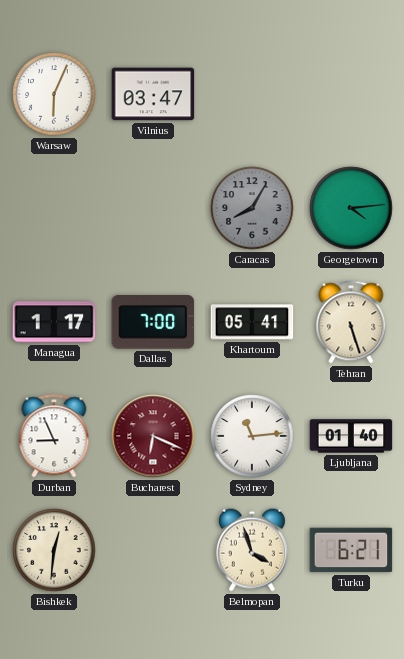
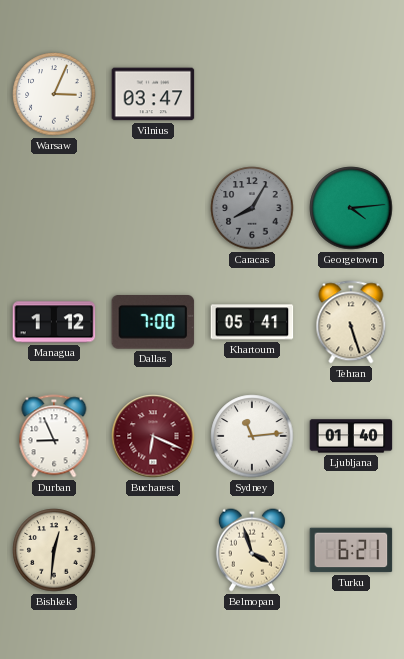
Warsaw: 6:04 -> 3:04
Managua: 1:17 -> 1:12
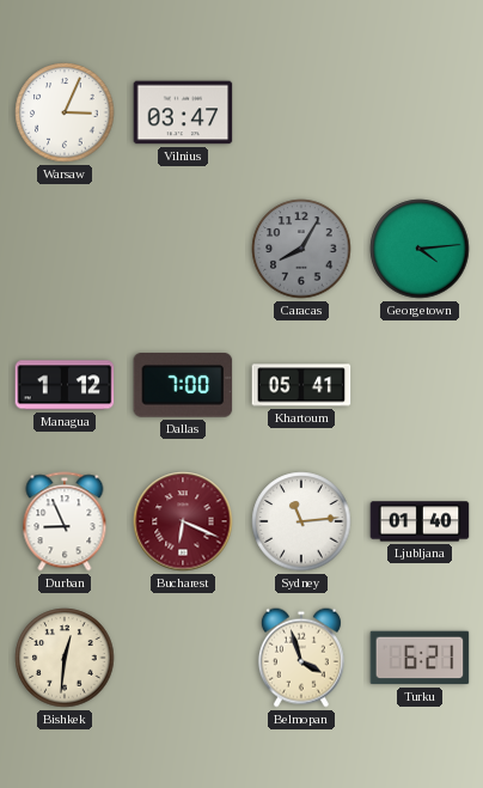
Tehran: 5:27 -> none
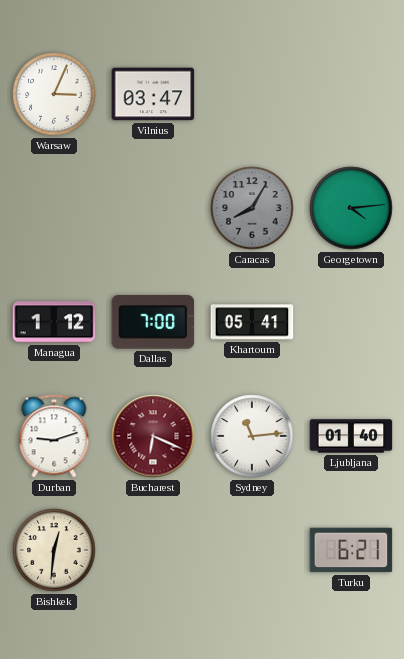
Durban: 8:56 -> 9:12
Belmopan: 3:57 -> none
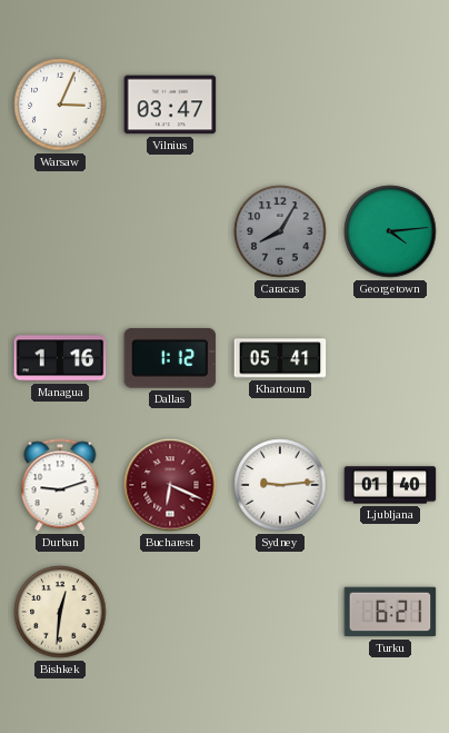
Managua: 1:12 -> 1:16
Dallas: 7:00 -> 1:12
Sydney: 11:14 -> 9:14
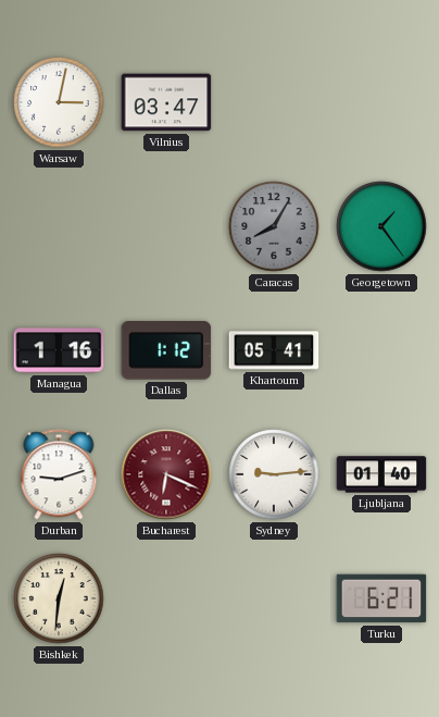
Warsaw: 3:04 -> 3:02
Georgetown: 4:14 -> 1:24
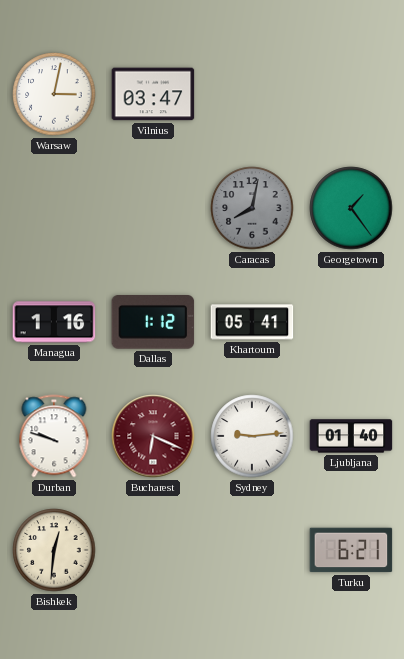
Caracas: 8:05 -> 8:02
Durban: 9:12 -> 9:48
